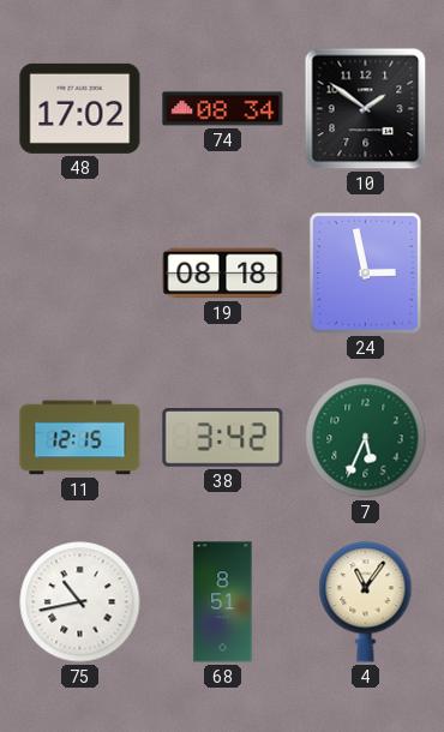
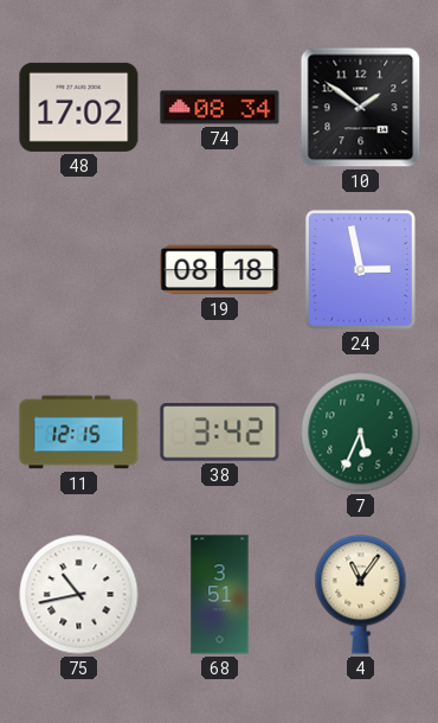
68: 8:51 -> 3:51
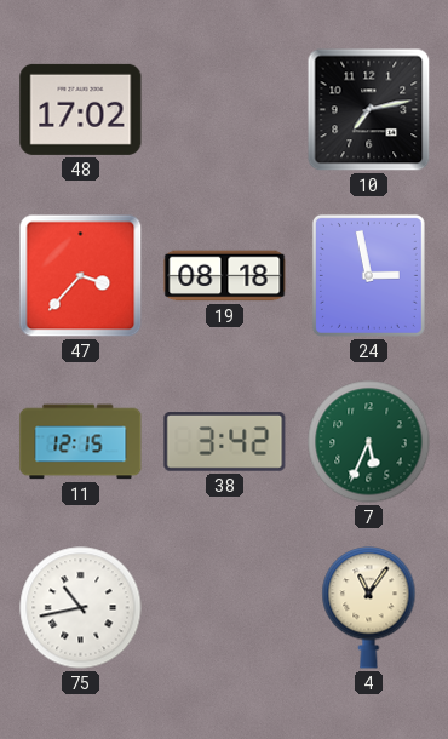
74: 08:34 -> none
10: 1:51 -> 7:13
47: none -> 3:37
68: 3:51 -> none
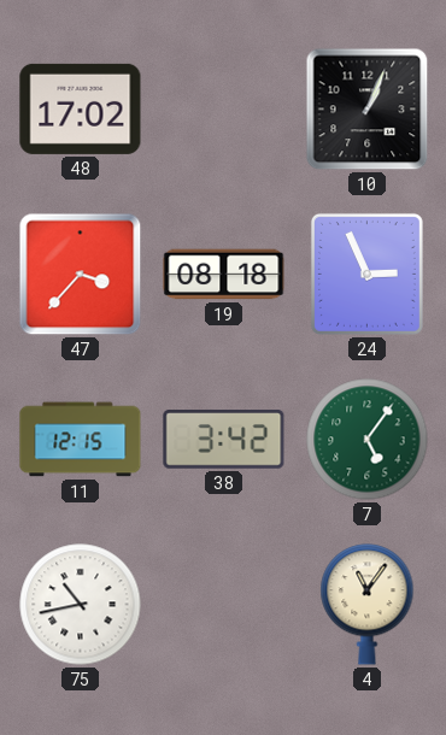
10: 7:13 -> 1:04
24: 2:58 -> 2:56
7: 5:34 -> 5:06
